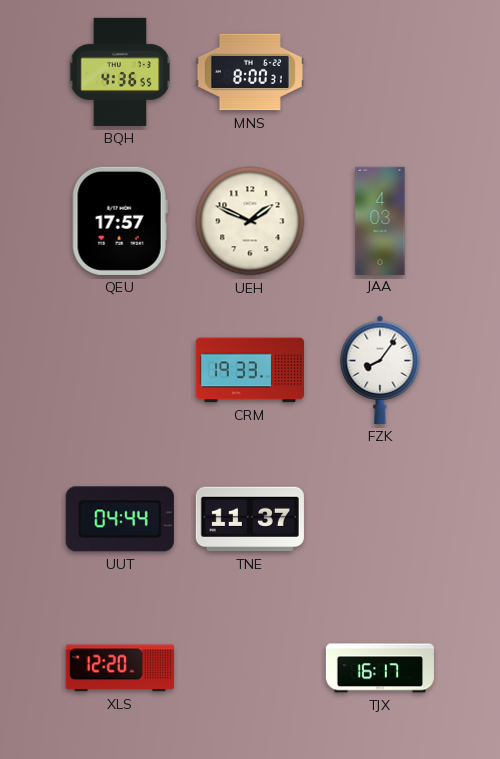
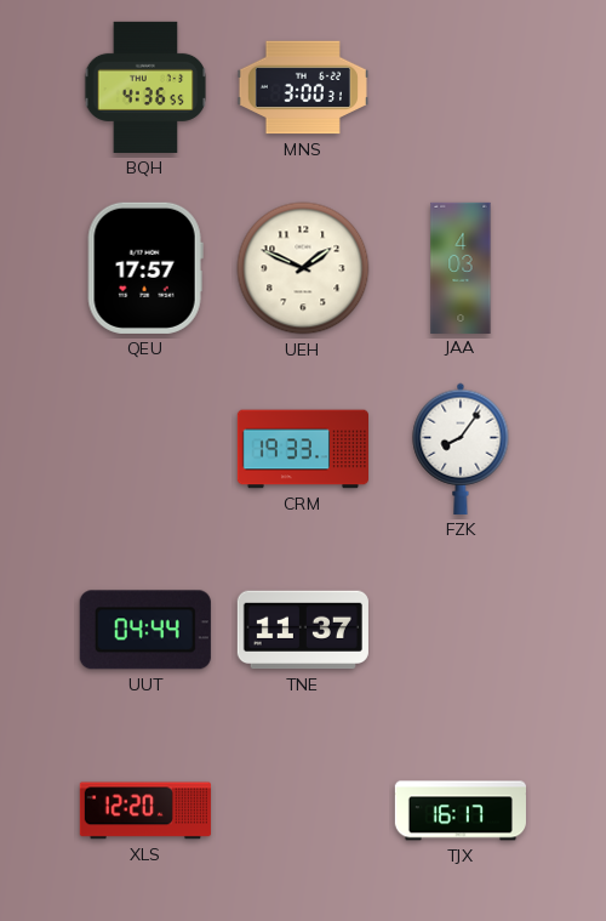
MNS: 8:00 -> 3:00
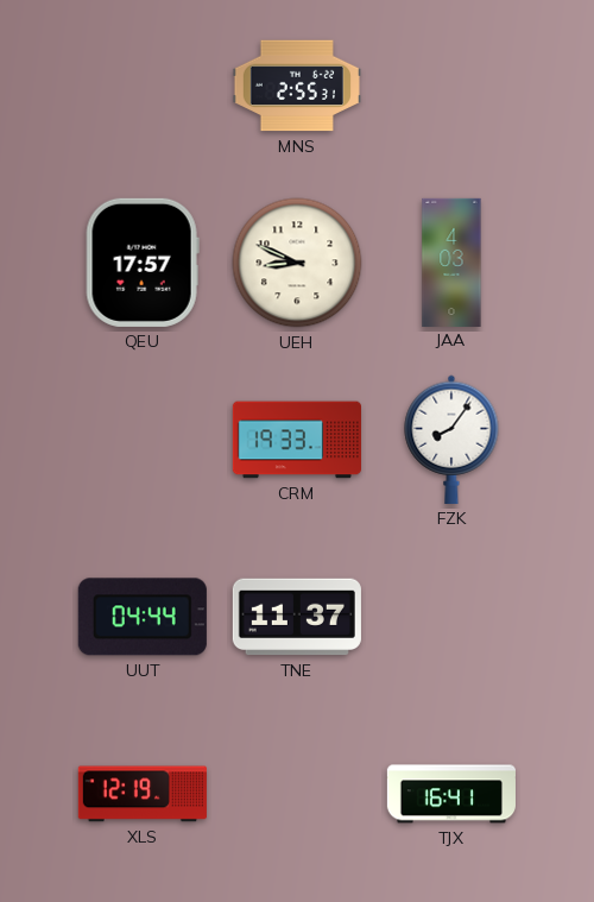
BQH: 4:36 -> none
MNS: 3:00 -> 2:55
UEH: 1:49 -> 8:49
XLS: 12:20 -> 12:19
TJX: 16:17 -> 16:41
